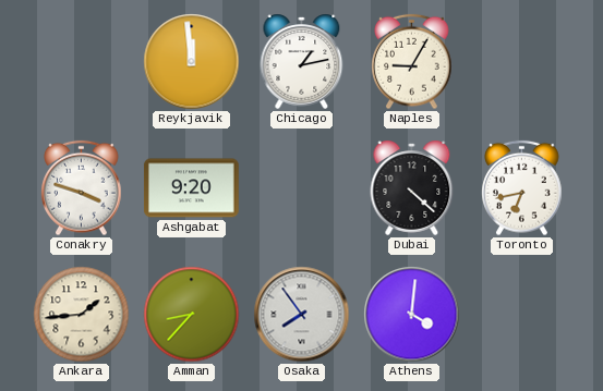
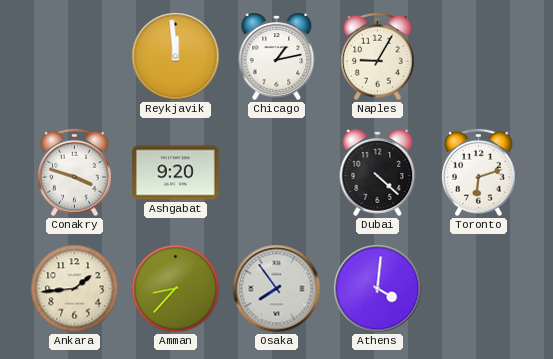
Toronto: 6:43 -> 6:12
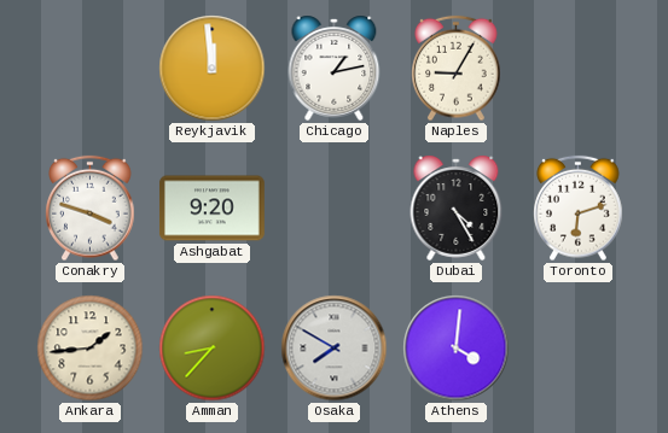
Dubai: 4:22 -> 4:25
Osaka: 7:54 -> 7:50
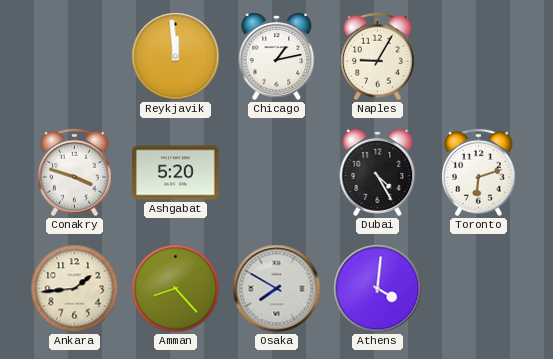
Ashgabat: 9:20 -> 5:20
Amman: 8:37 -> 8:23
